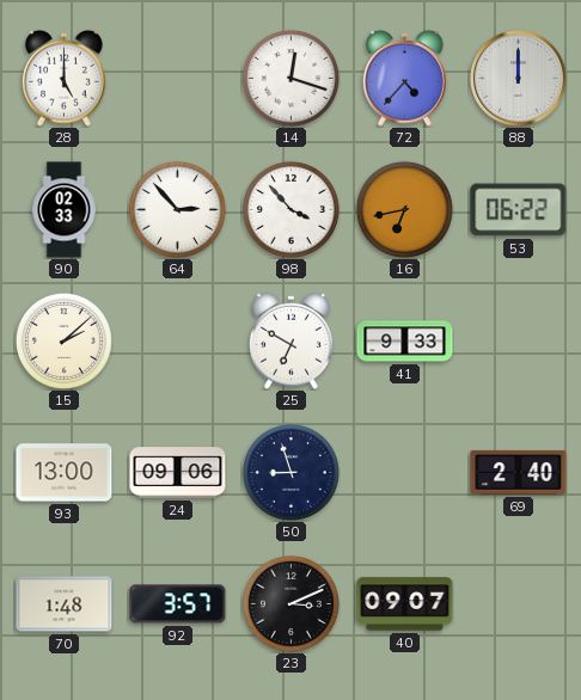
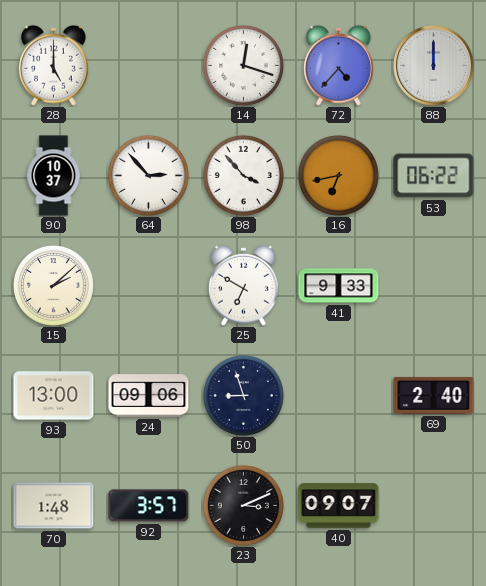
90: 02:33 -> 10:37
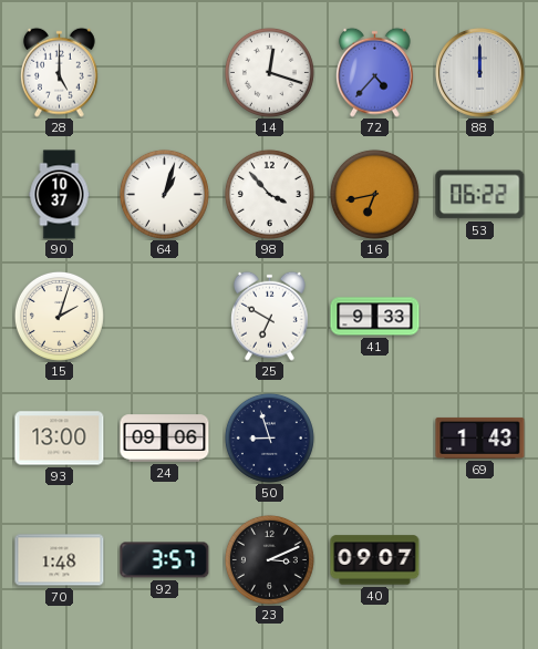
64: 2:53 -> 1:03
15: 2:08 -> 2:03
69: 2:40 -> 1:43
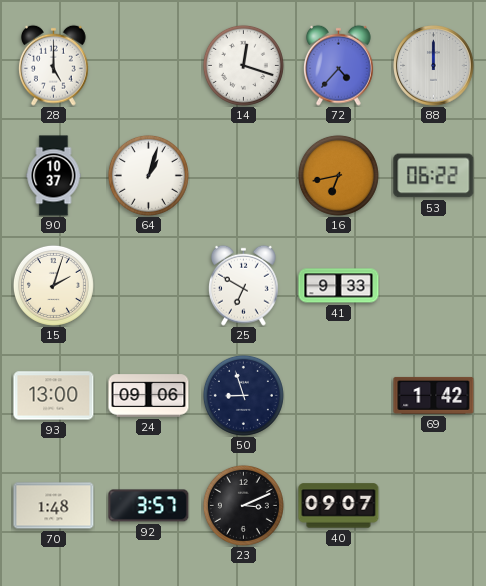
98: 3:53 -> none
69: 1:43 -> 1:42
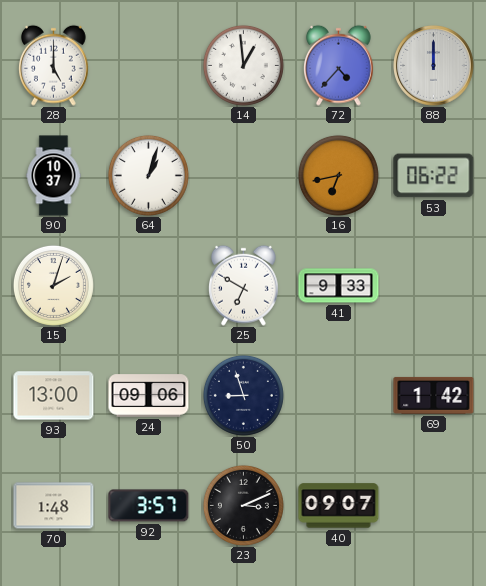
14: 12:18 -> 12:59
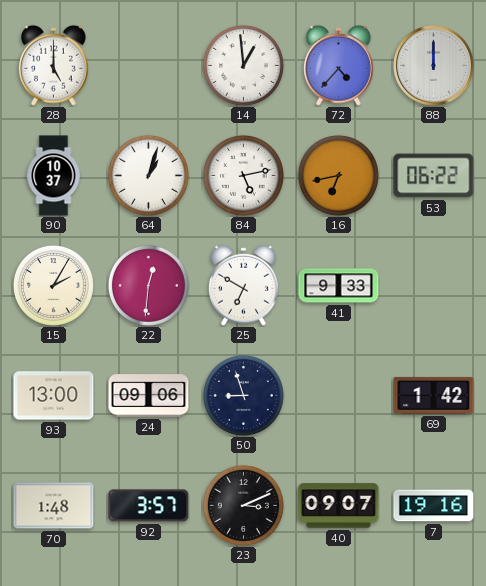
84: none -> 5:13
15: 2:03 -> 2:05
22: none -> 12:31
7: none -> 19:16
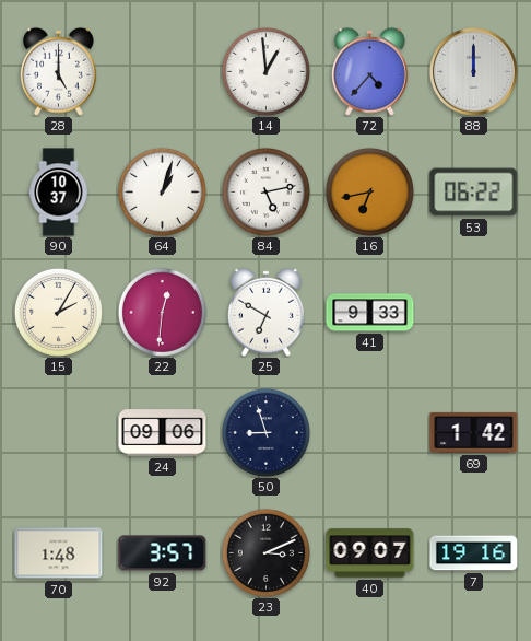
93: 13:00 -> none
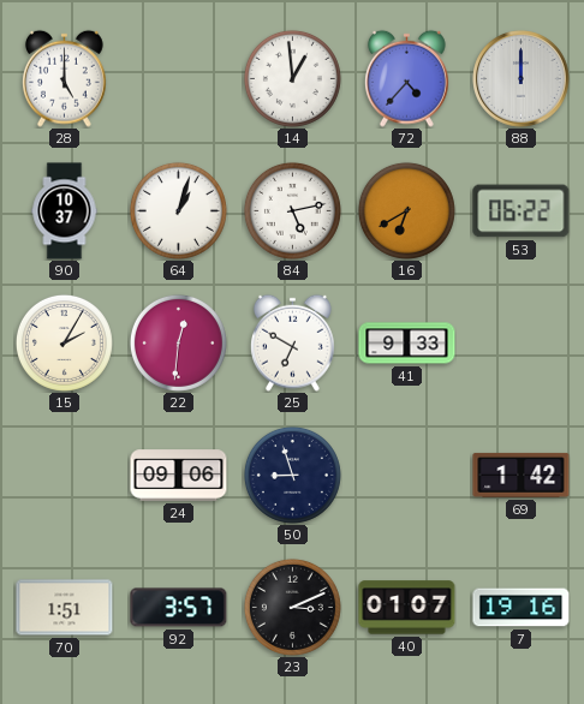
16: 6:43 -> 6:40
70: 1:48 -> 1:51
40: 09:07 -> 01:07
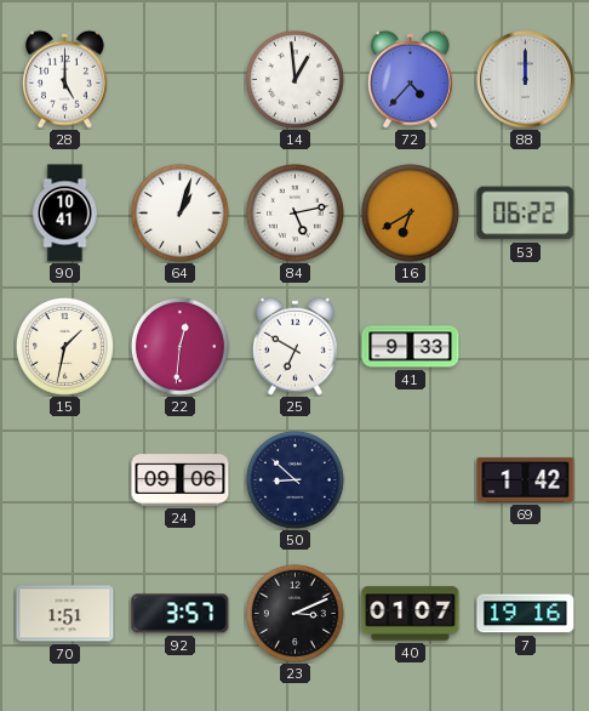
90: 10:37 -> 10:41
15: 2:05 -> 1:32
50: 8:57 -> 8:52
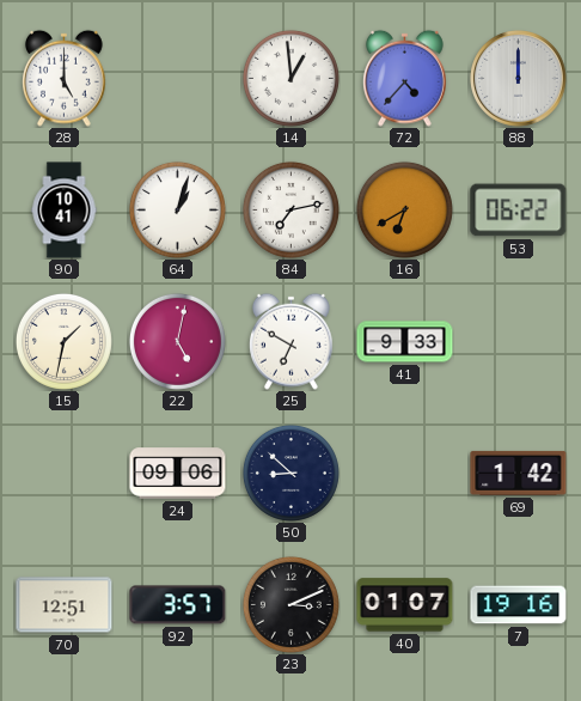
84: 5:13 -> 7:13
22: 12:31 -> 5:02
70: 1:51 -> 12:51
